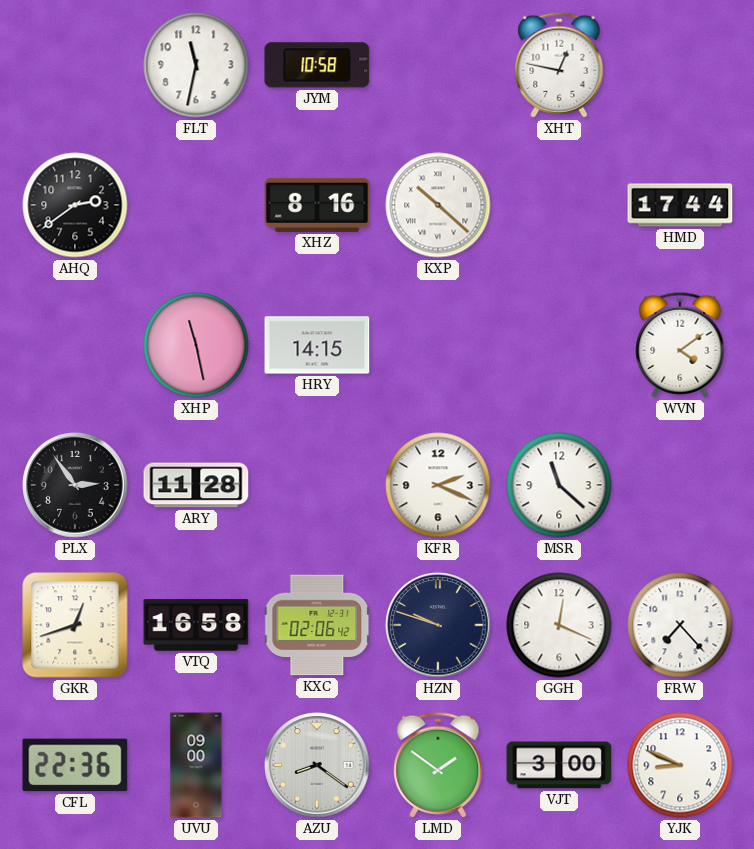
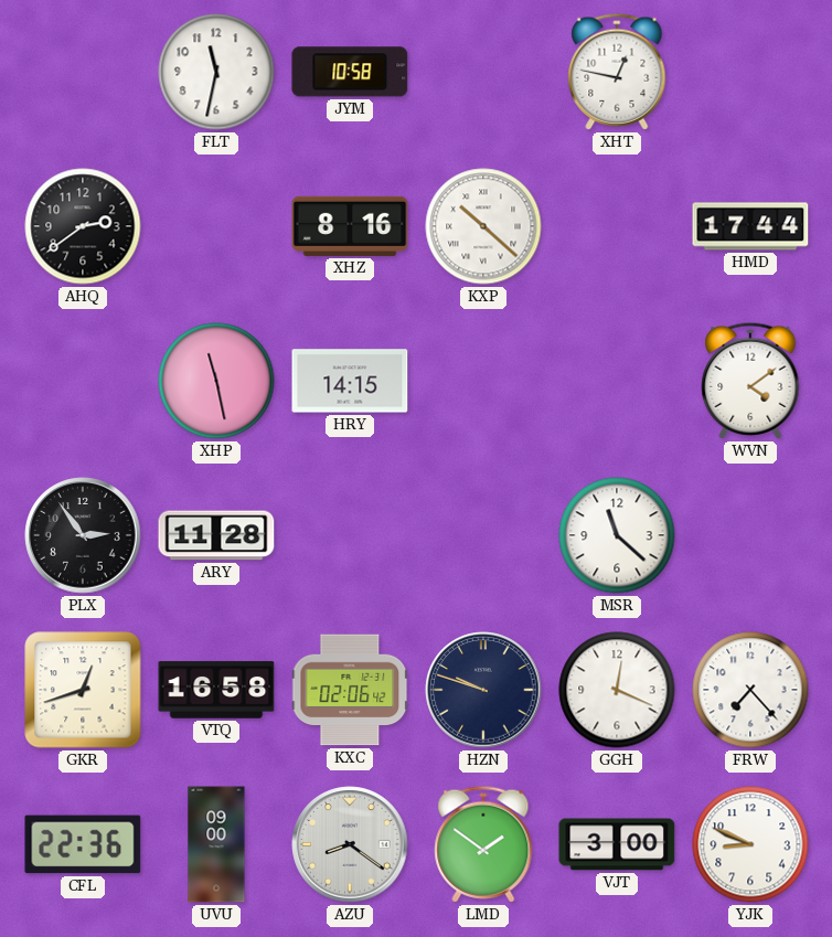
KFR: 2:19 -> none
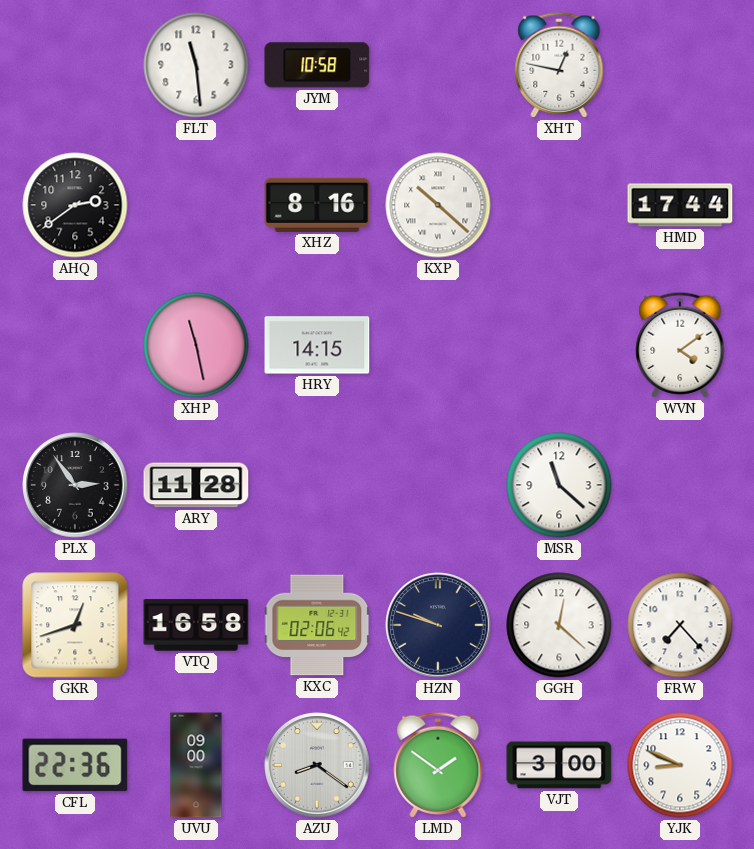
FLT: 11:32 -> 11:29
GGH: 12:19 -> 12:22
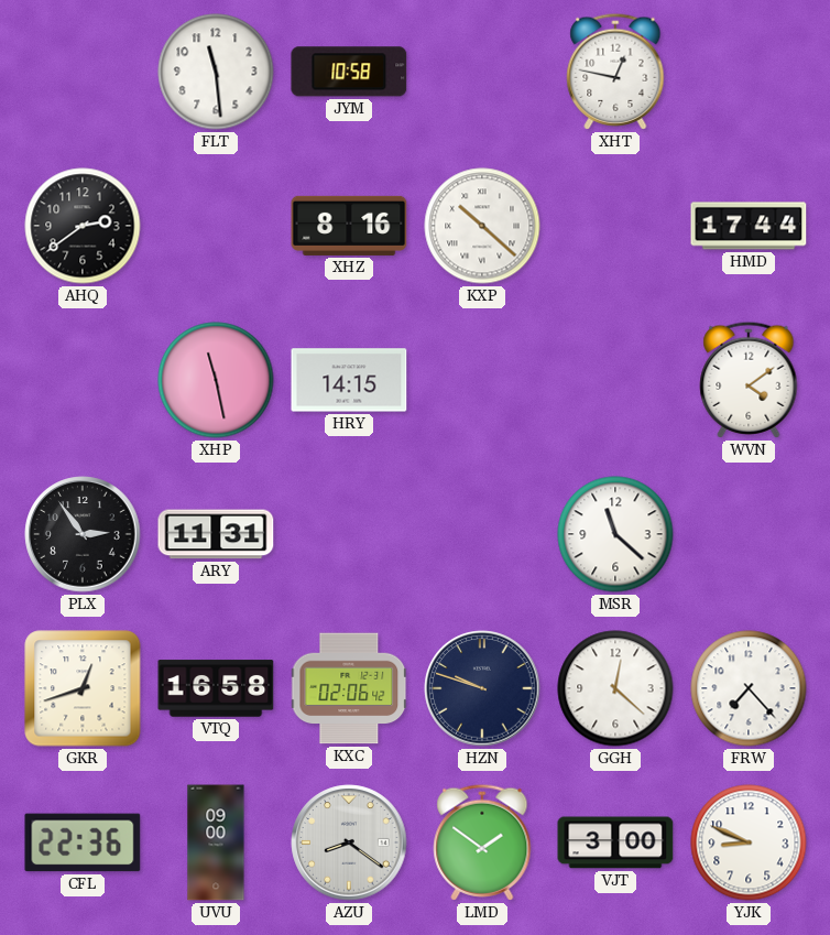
ARY: 11:28 -> 11:31
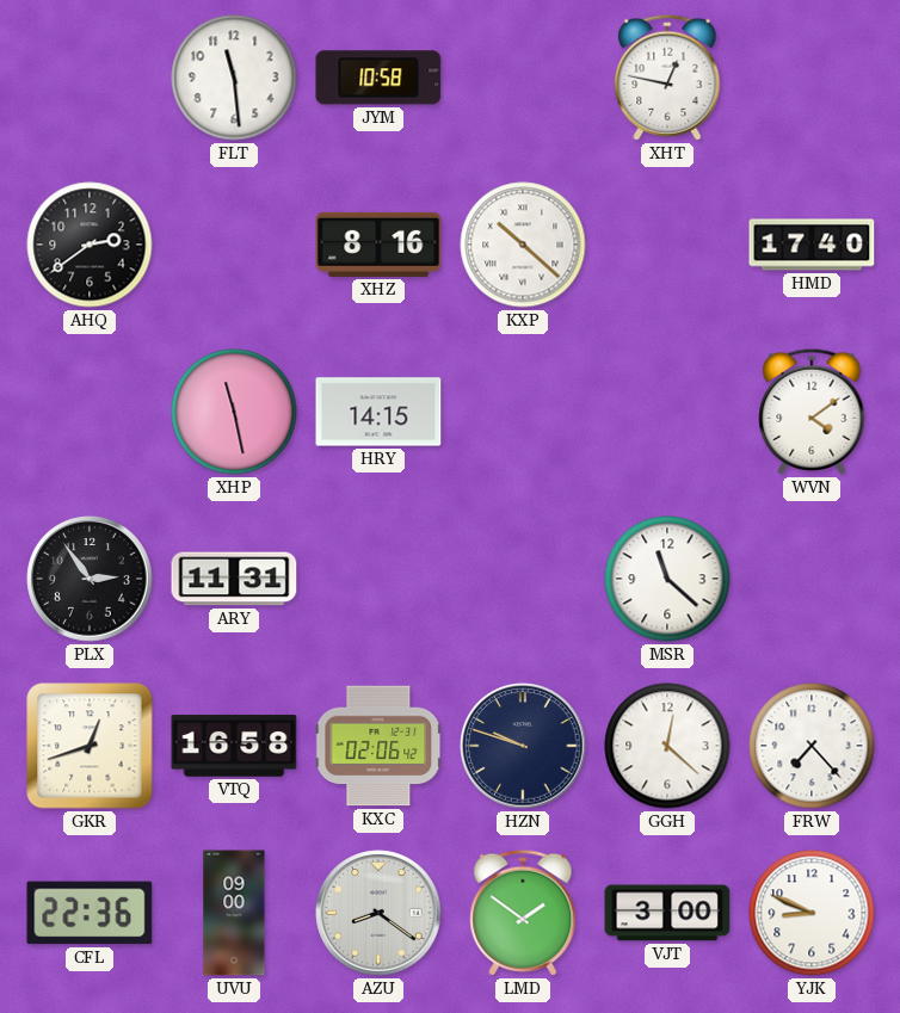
HMD: 17:44 -> 17:40
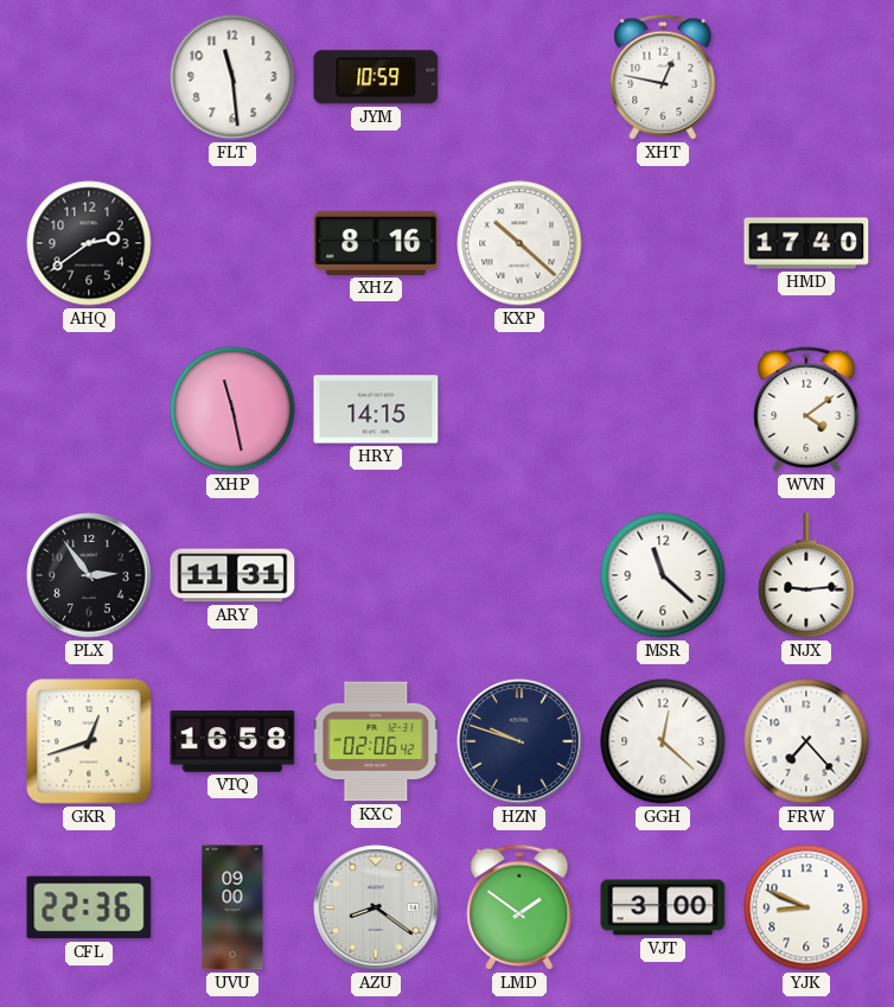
JYM: 10:58 -> 10:59
NJX: none -> 9:14
